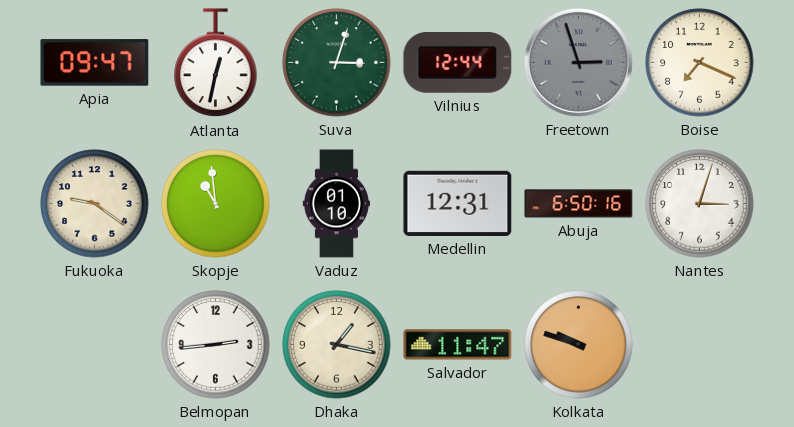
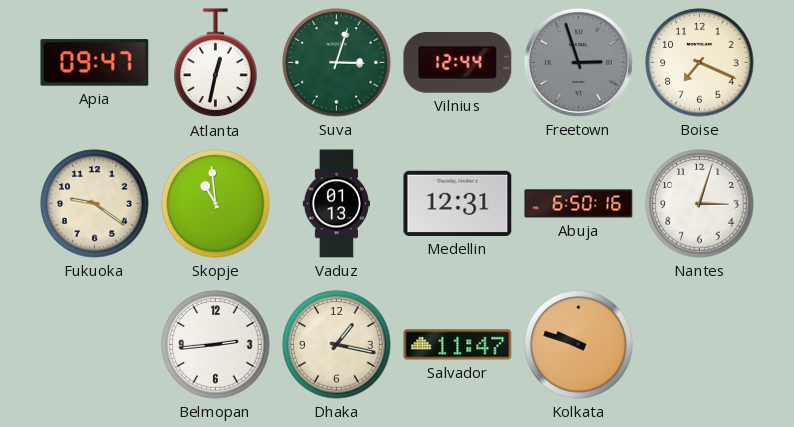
Vaduz: 01:10 -> 01:13
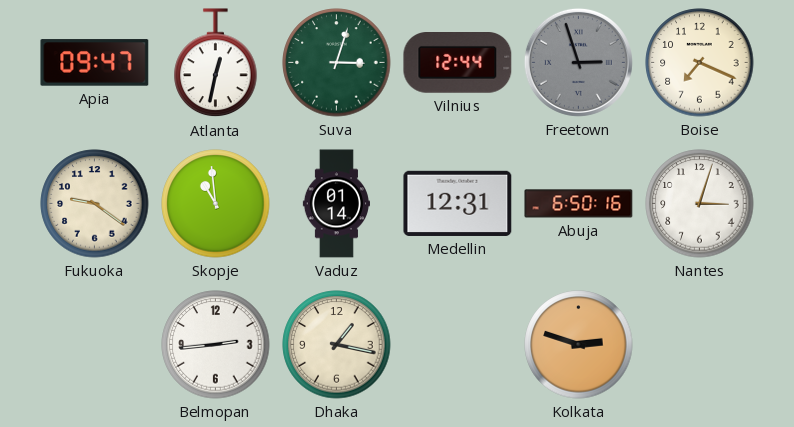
Vaduz: 01:13 -> 01:14
Salvador: 11:47 -> none
Kolkata: 9:48 -> 2:48
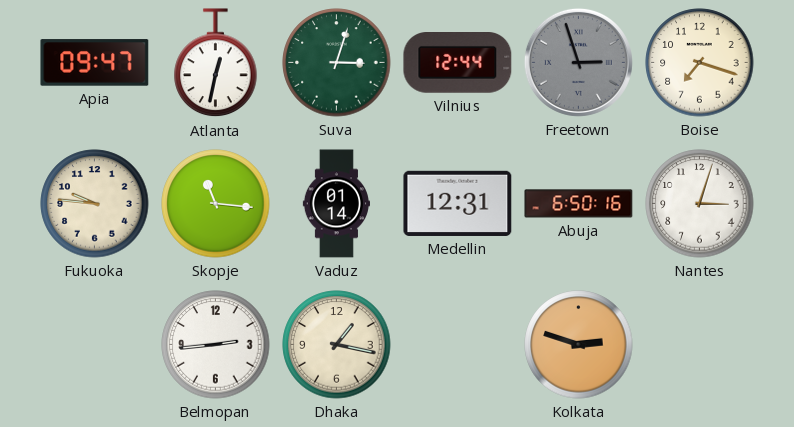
Boise: 7:19 -> 7:18
Fukuoka: 9:21 -> 9:46
Skopje: 10:59 -> 11:16
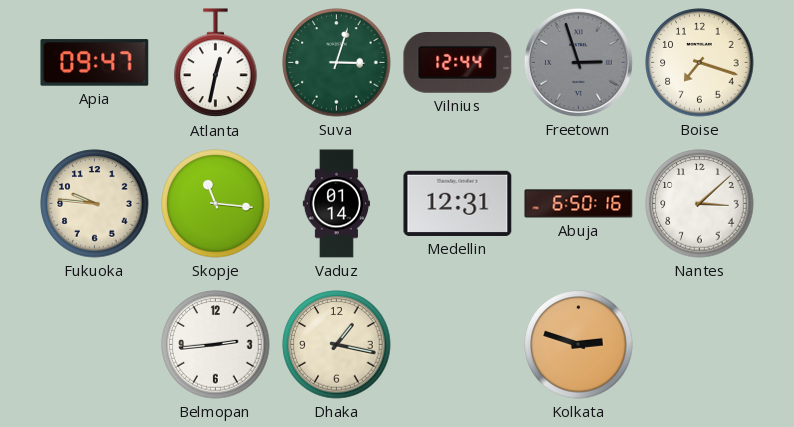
Nantes: 3:03 -> 3:08
